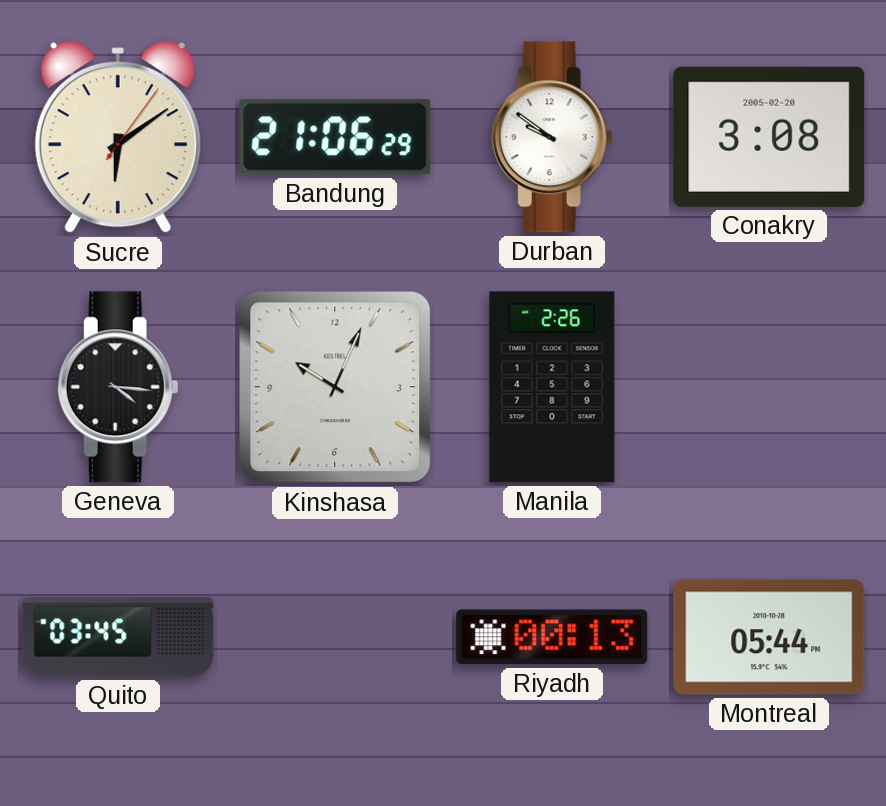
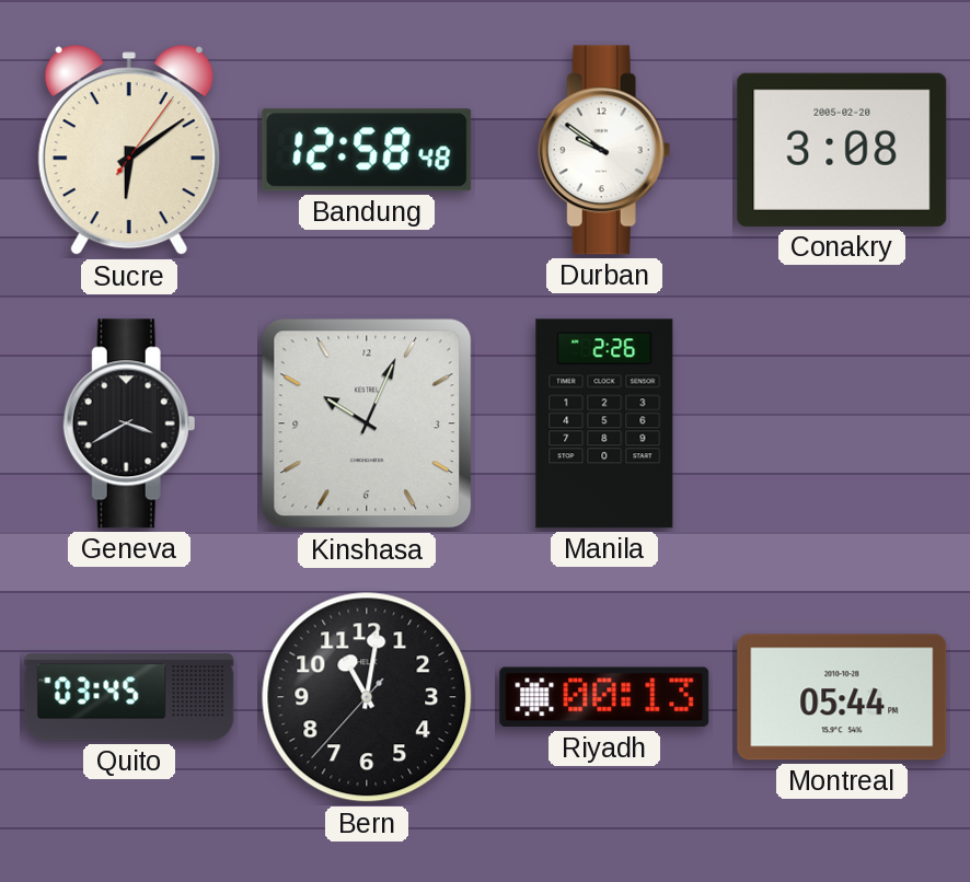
Bandung: 21:06 -> 12:58
Geneva: 4:16 -> 3:40
Bern: none -> 11:01
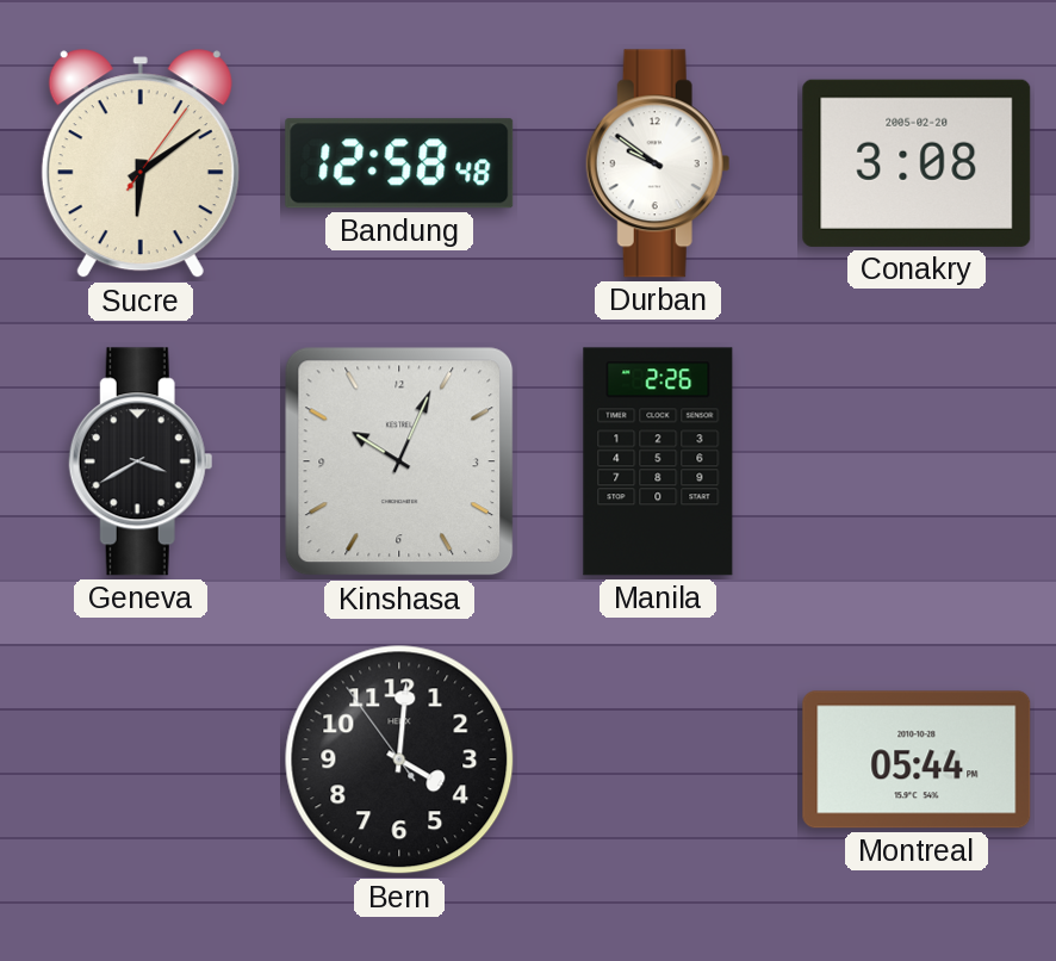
Quito: 03:45 -> none
Bern: 11:01 -> 4:00
Riyadh: 00:13 -> none
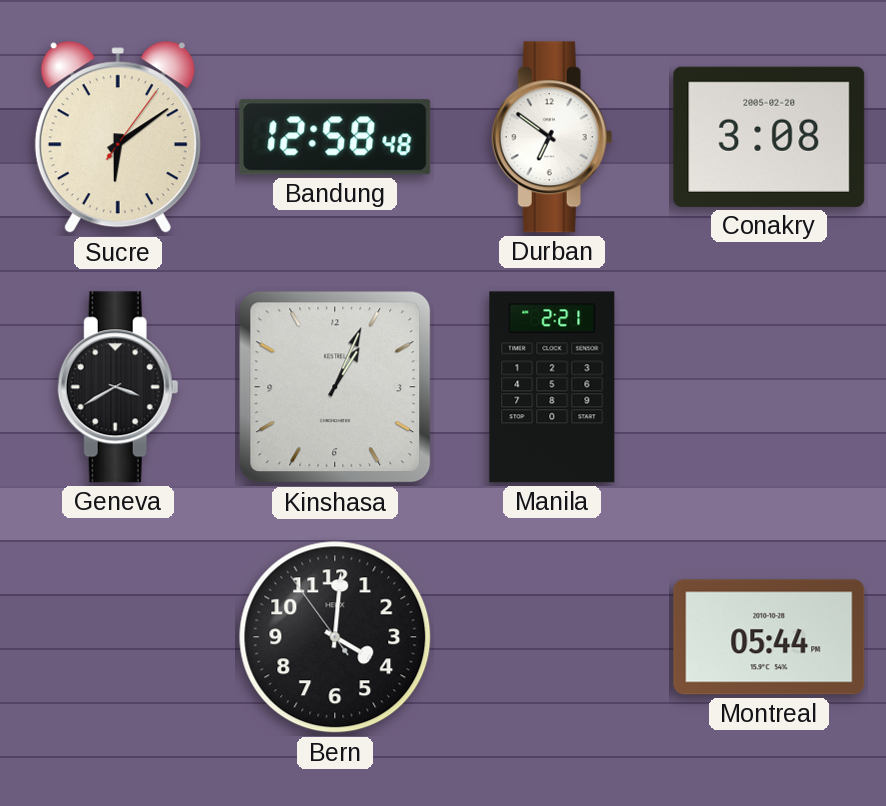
Durban: 9:51 -> 6:51
Kinshasa: 10:04 -> 1:04
Manila: 2:26 -> 2:21
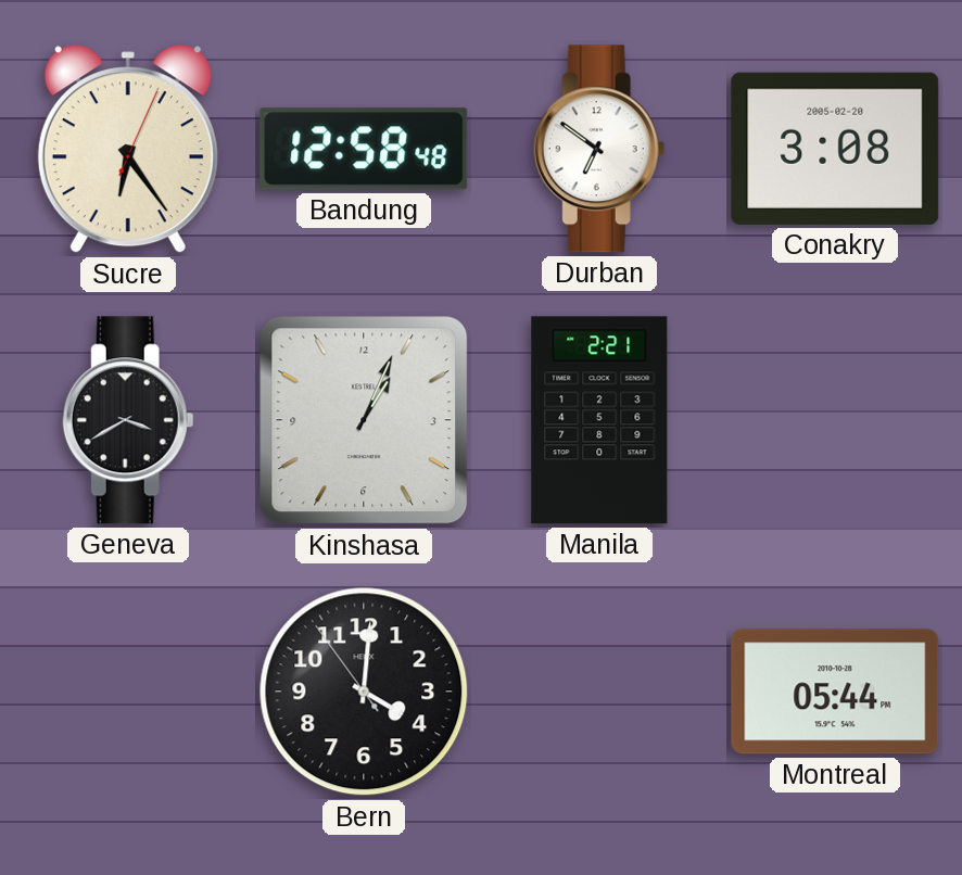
Sucre: 6:09 -> 6:24
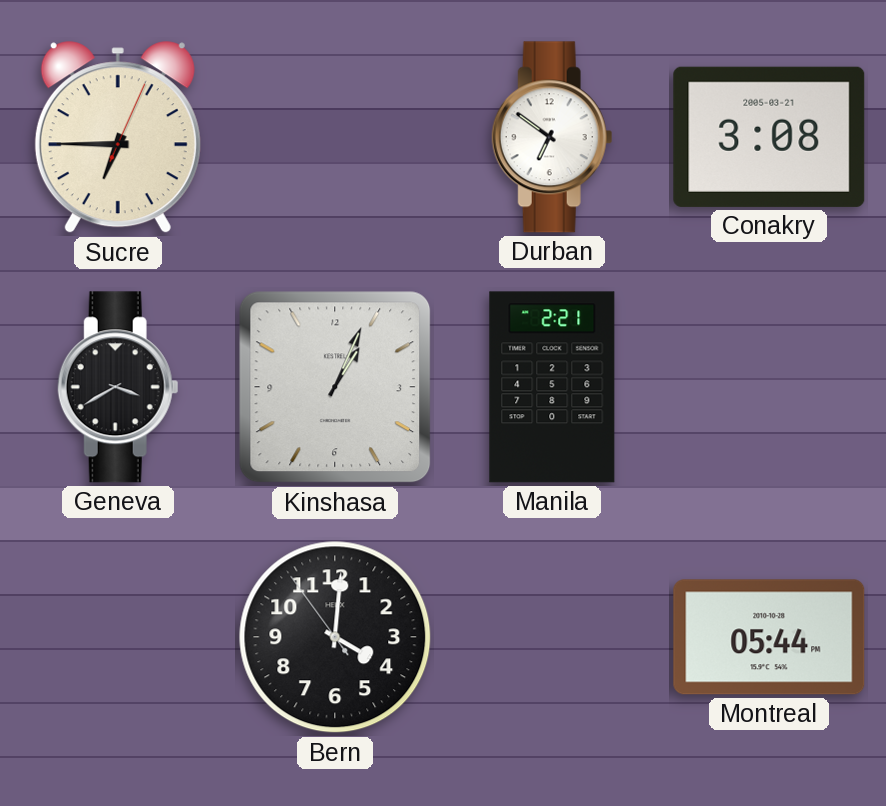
Sucre: 6:24 -> 6:45
Bandung: 12:58 -> none
Conakry date: 2005-02-20 -> 2005-03-21
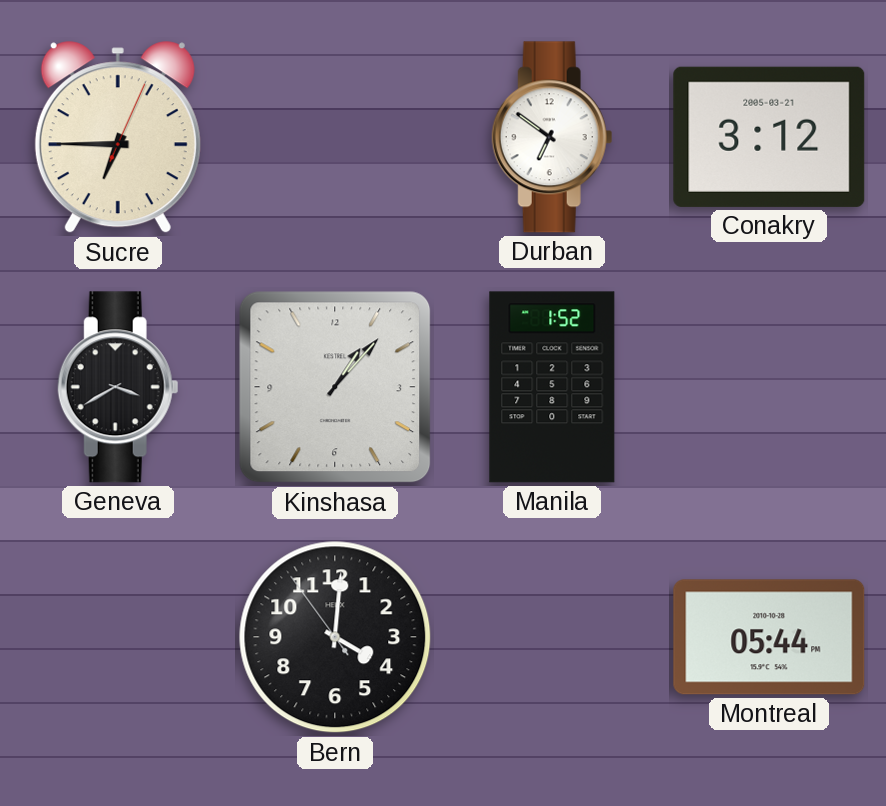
Conakry: 3:08 -> 3:12
Kinshasa: 1:04 -> 1:07
Manila: 2:21 -> 1:52
